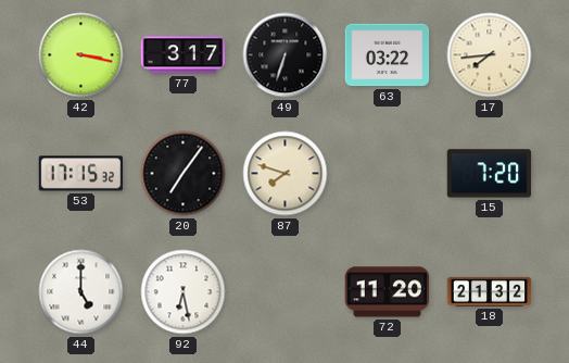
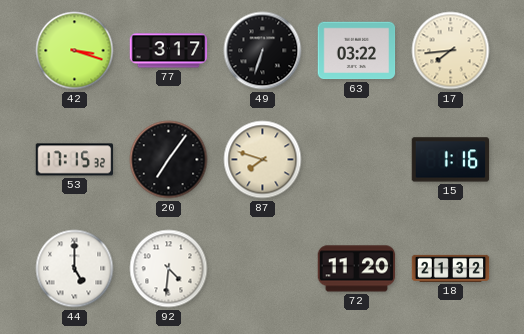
42: 3:17 -> 3:18
15: 7:20 -> 1:16
92: 6:28 -> 4:31
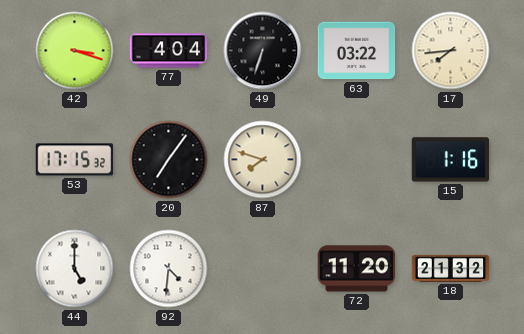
77: 3:17 -> 4:04
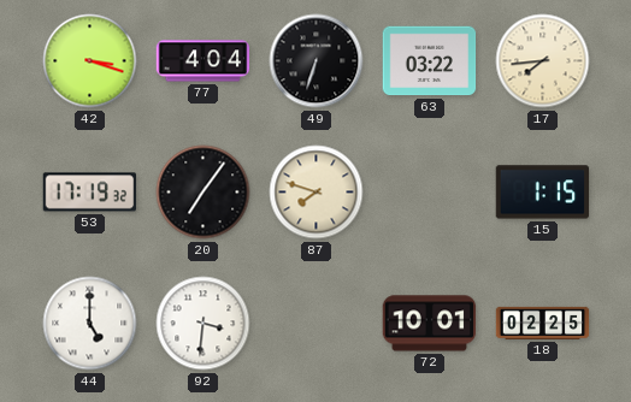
53: 17:15 -> 17:19
15: 1:16 -> 1:15
92: 4:31 -> 3:31
72: 11:20 -> 10:01
18: 21:32 -> 02:25
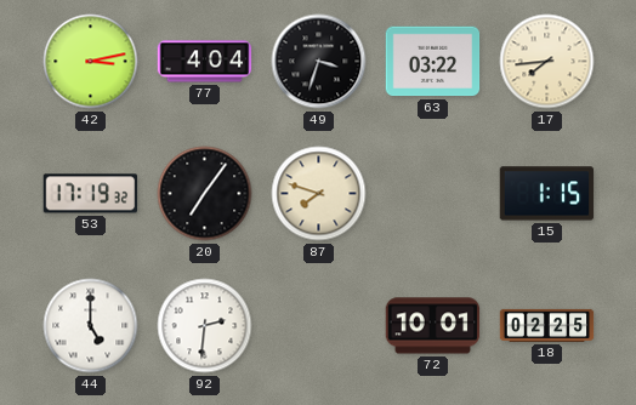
42: 3:18 -> 3:13
49: 6:33 -> 3:33
92: 3:31 -> 2:31
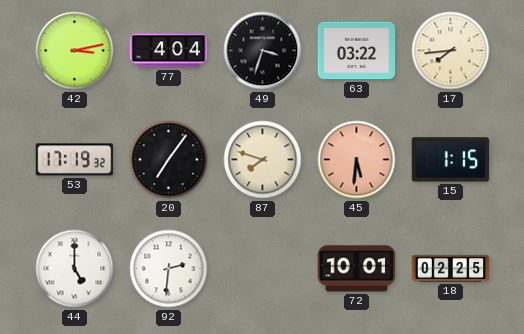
45: none -> 5:31
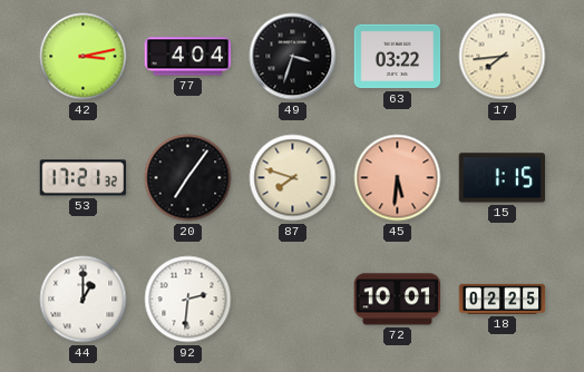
53: 17:19 -> 17:21
44: 5:00 -> 1:00
